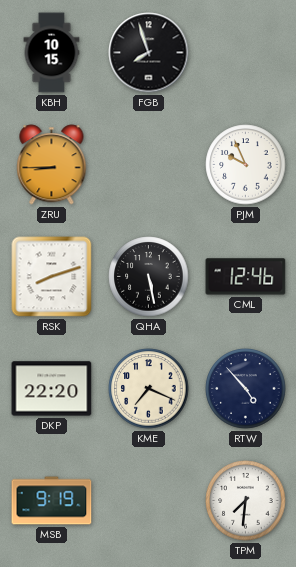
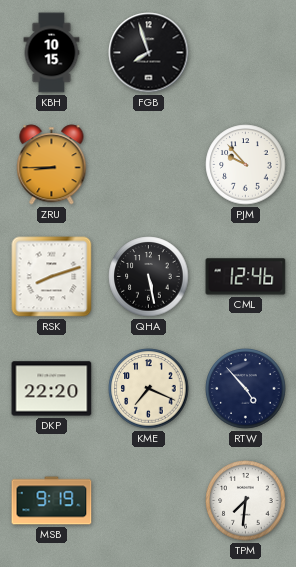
PJM: 9:56 -> 9:53
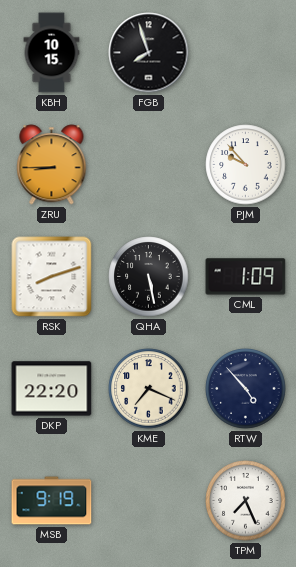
CML: 12:46 -> 1:09
TPM: 7:31 -> 7:26
